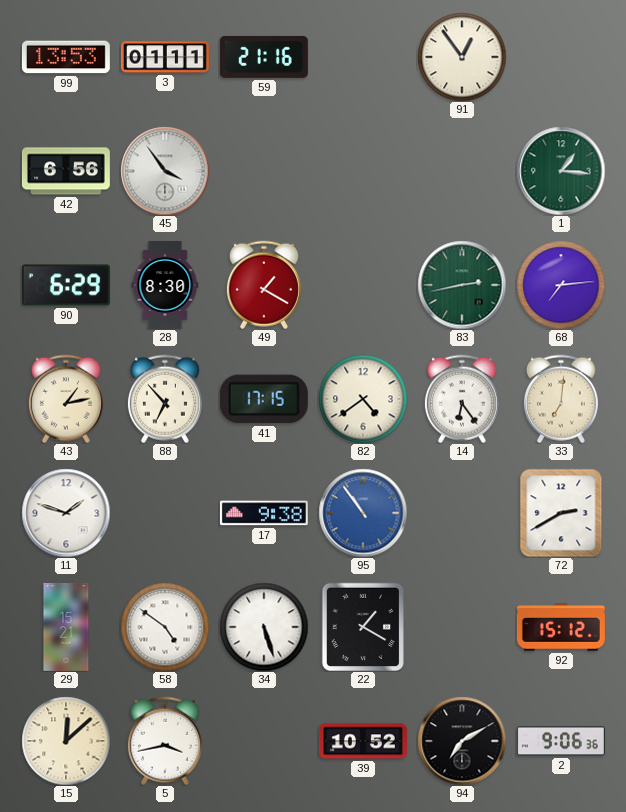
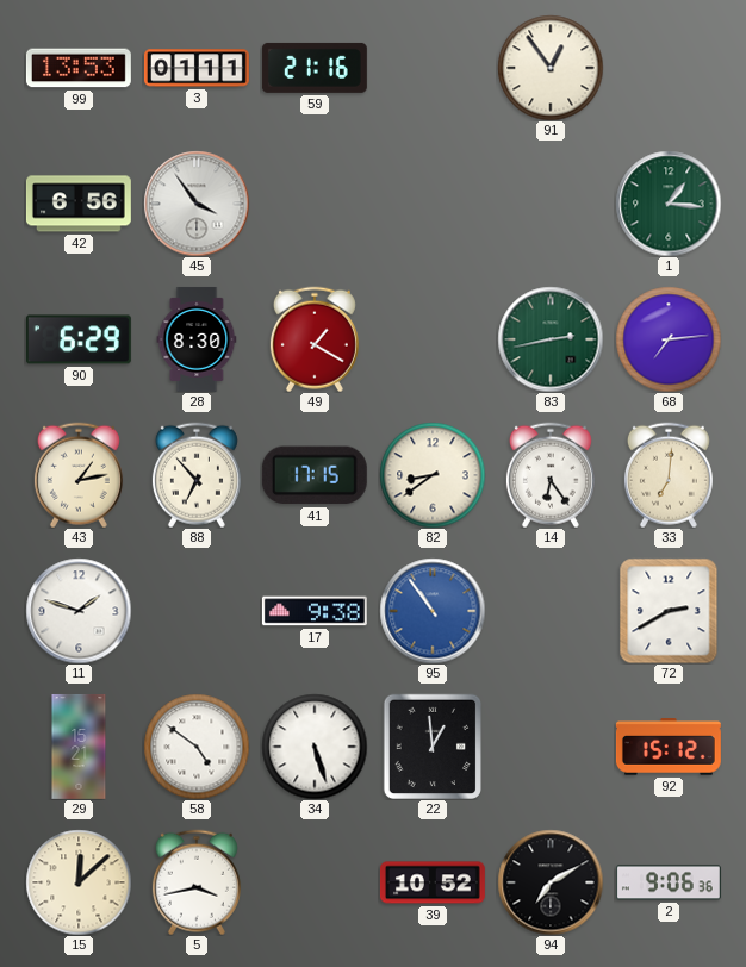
82: 4:39 -> 8:39
22: 1:20 -> 12:59
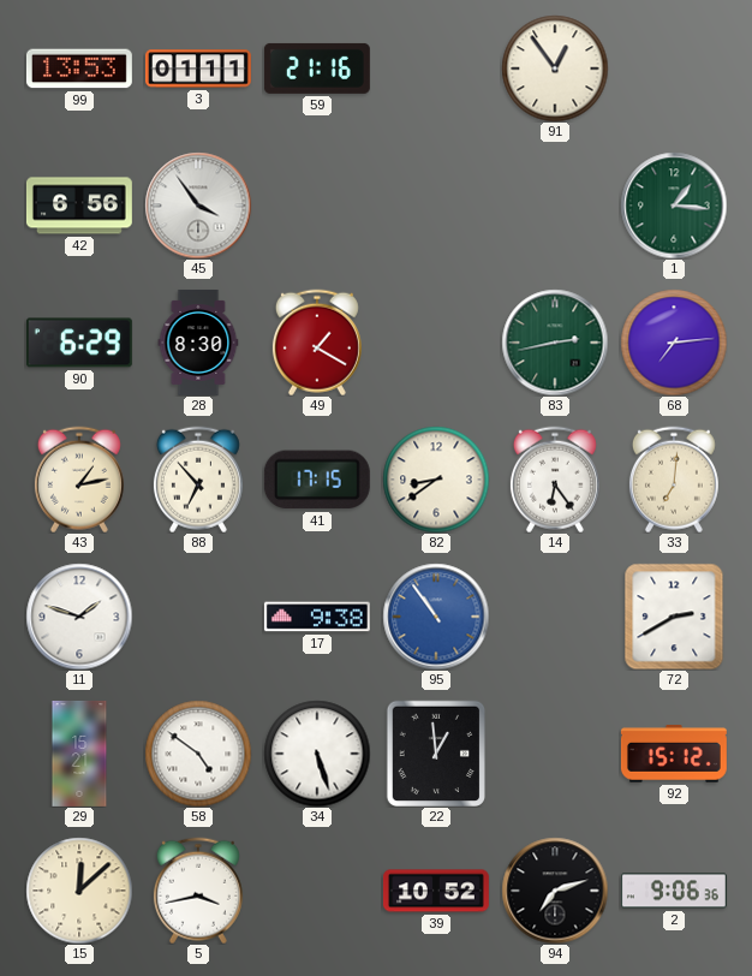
94: 7:10 -> 7:12
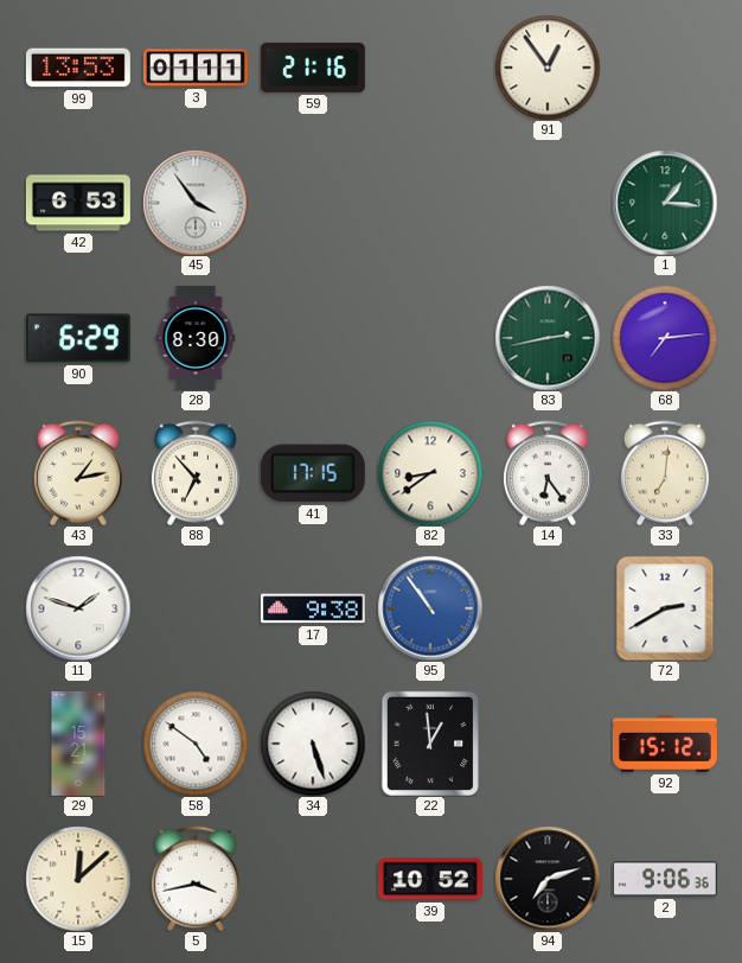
42: 6:56 -> 6:53
49: 1:20 -> none
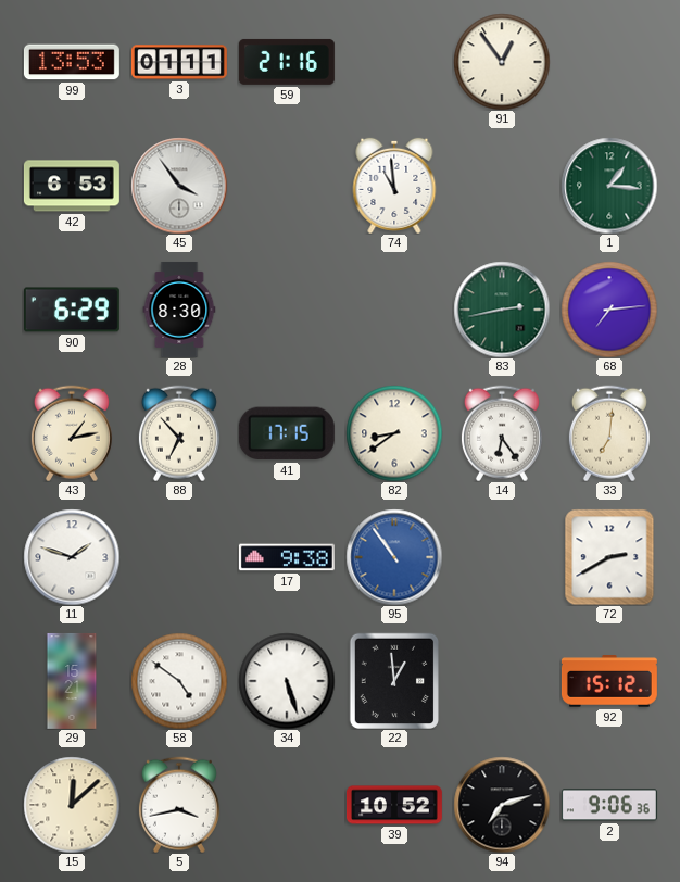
74: none -> 10:59
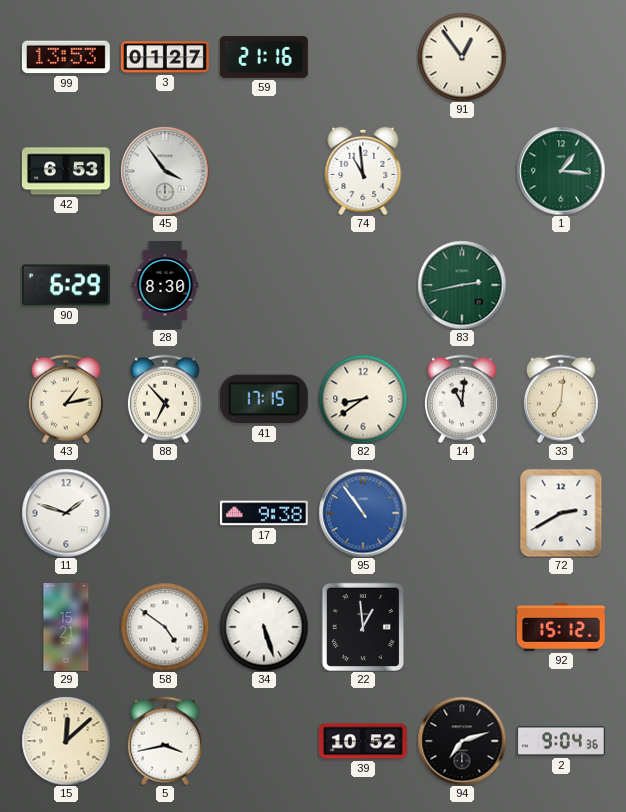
3: 01:11 -> 01:27
68: 7:14 -> none
14: 6:24 -> 11:01
2: 9:06 -> 9:04
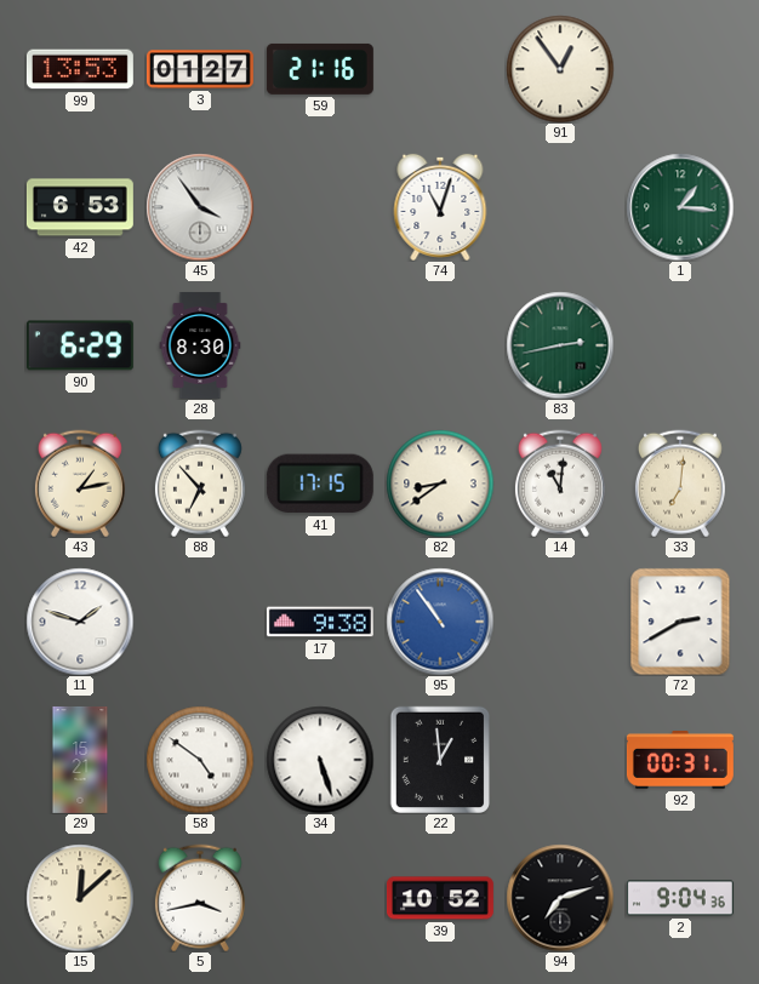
74: 10:59 -> 11:03
92: 15:12 -> 00:31
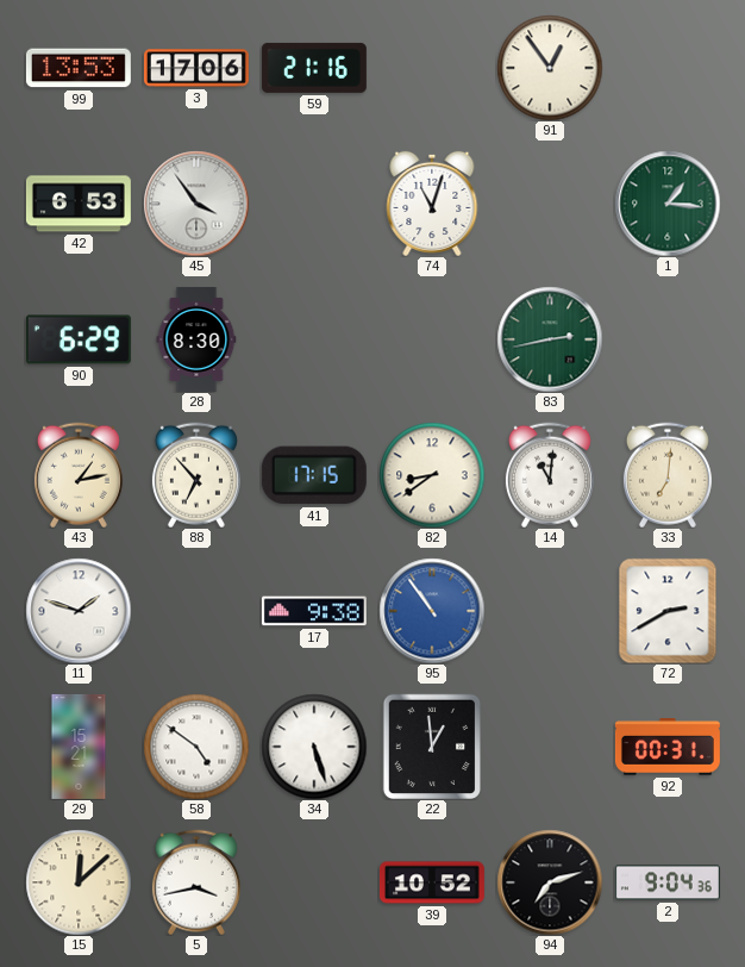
3: 01:27 -> 17:06
